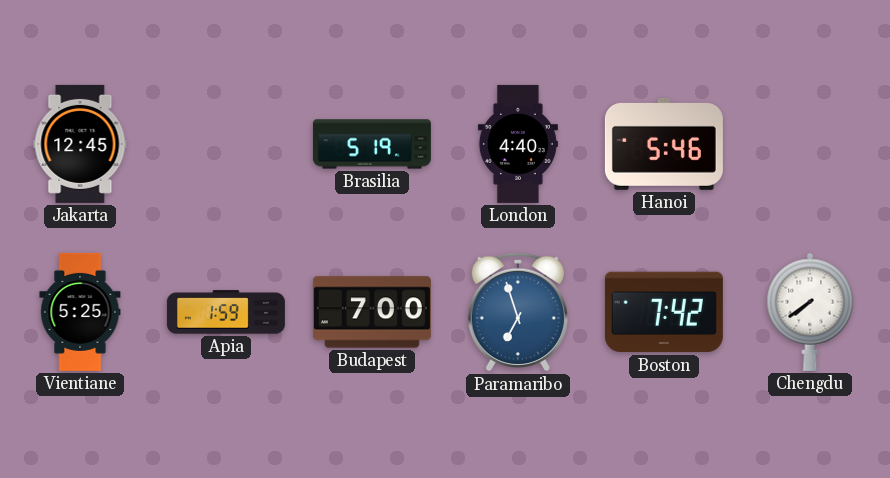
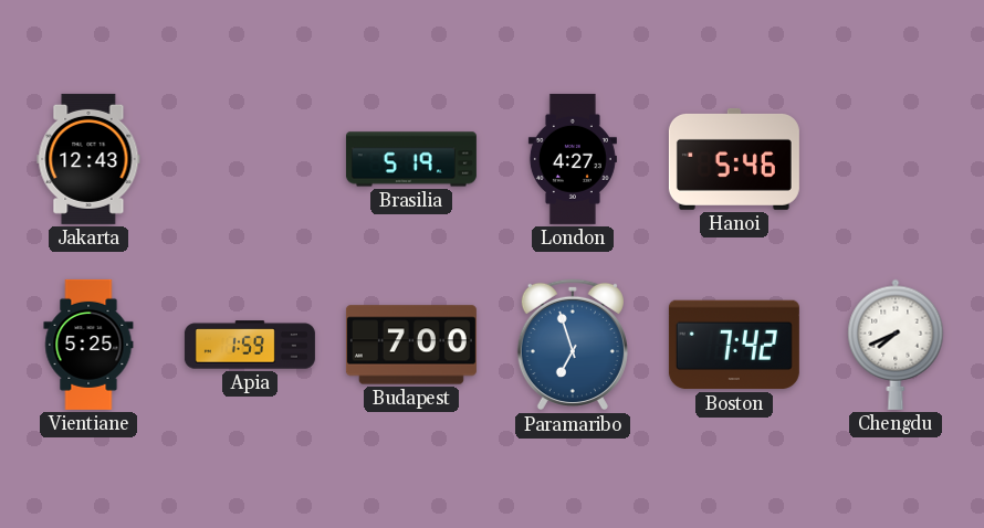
Jakarta: 12:45 -> 12:43
London: 4:40 -> 4:27
Chengdu: 7:39 -> 7:41
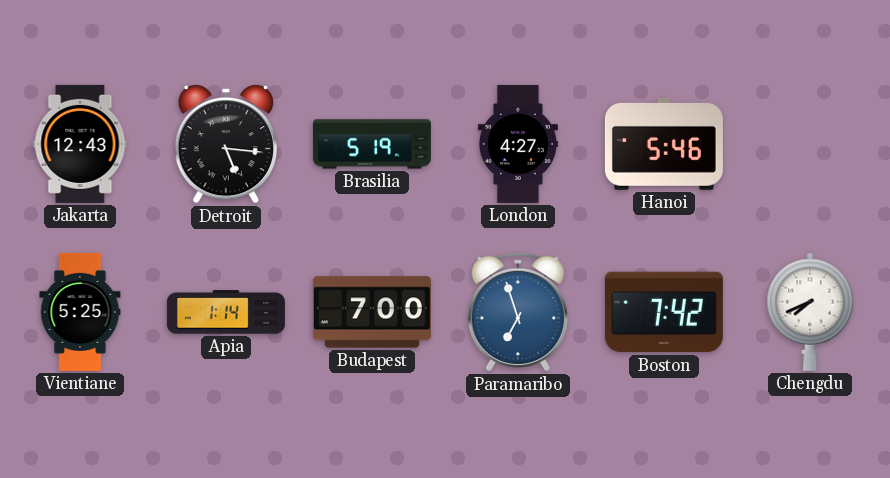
Detroit: none -> 5:16
Apia: 1:59 -> 1:14
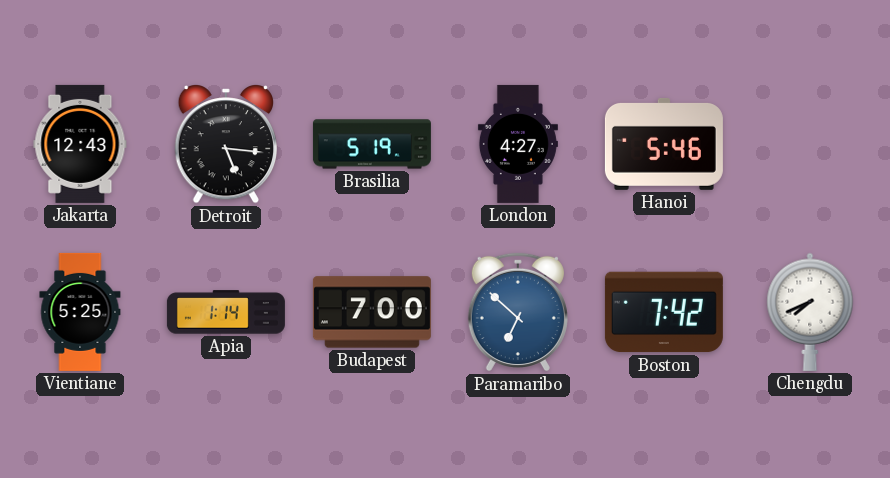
Paramaribo: 6:57 -> 6:52
